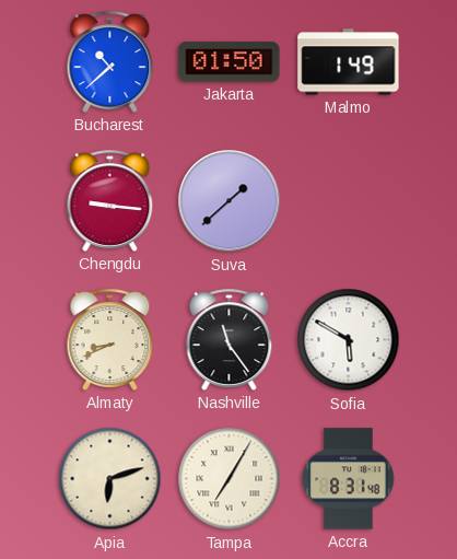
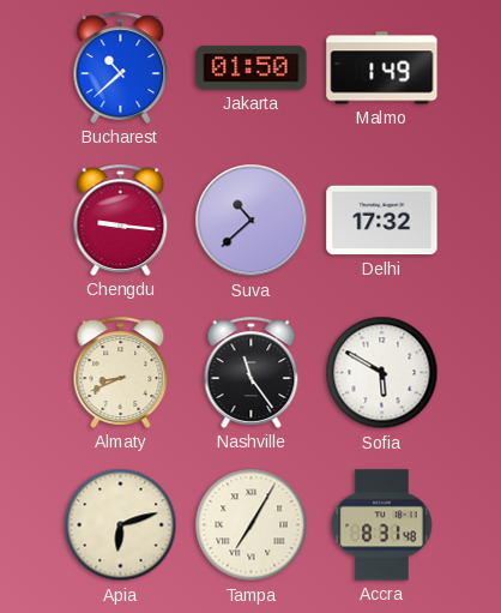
Suva: 1:38 -> 10:38
Delhi: none -> 17:32
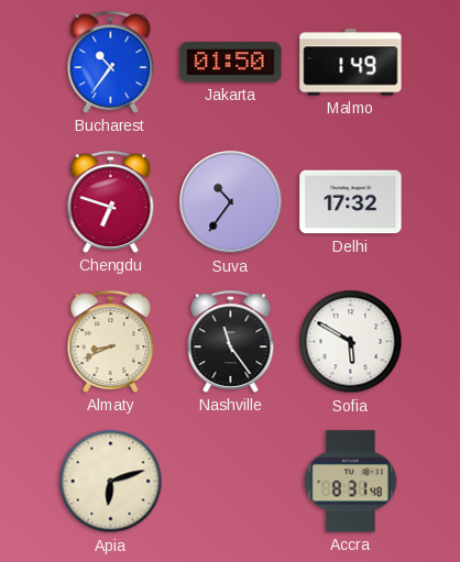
Bucharest: 10:38 -> 10:36
Chengdu: 9:16 -> 6:48
Suva: 10:38 -> 10:36
Tampa: 7:05 -> none
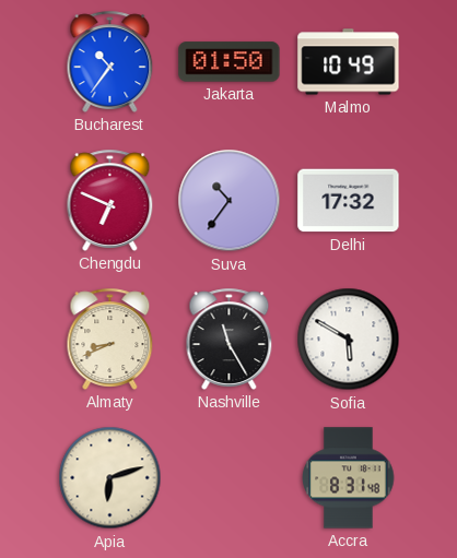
Malmo: 1:49 -> 10:49
Chengdu: 6:48 -> 6:49
Nashville: 11:24 -> 11:25
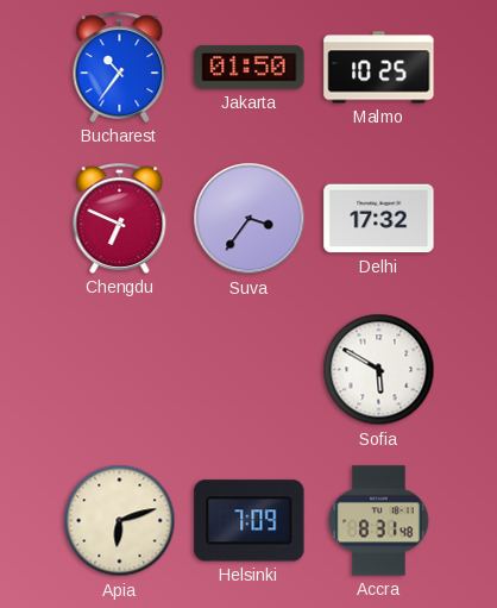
Malmo: 10:49 -> 10:25
Suva: 10:36 -> 3:36
Almaty: 8:41 -> none
Nashville: 11:25 -> none
Helsinki: none -> 7:09
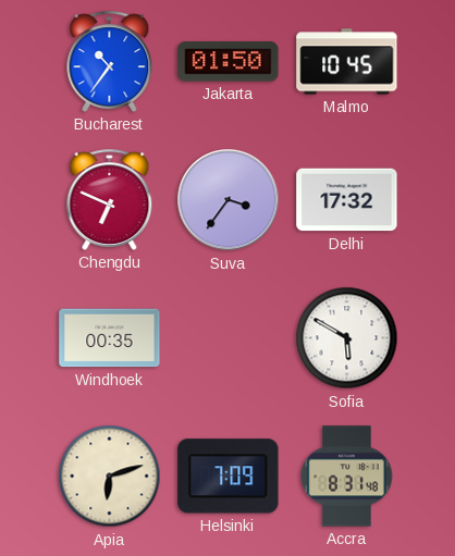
Malmo: 10:25 -> 10:45
Windhoek: none -> 00:35
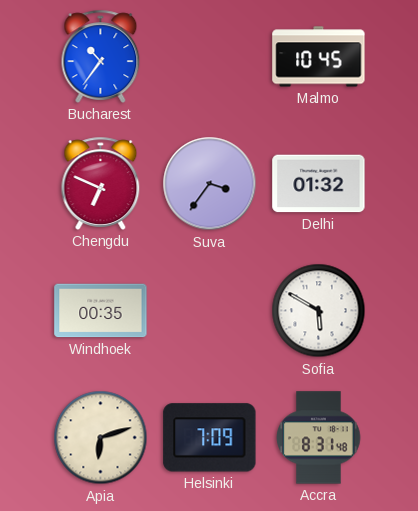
Jakarta: 01:50 -> none
Delhi: 17:32 -> 01:32
